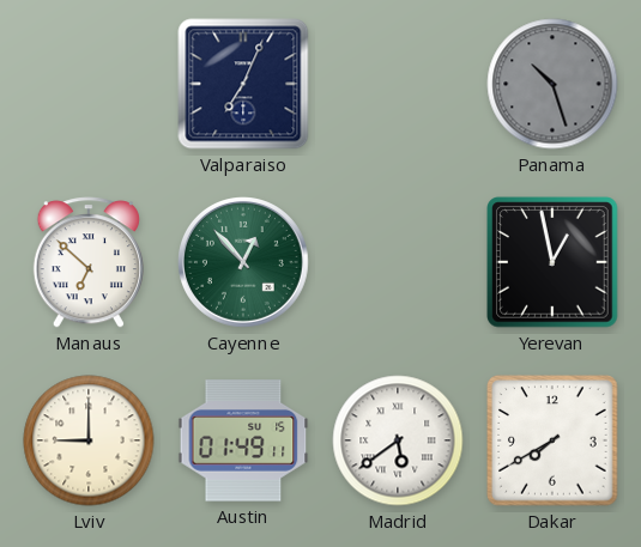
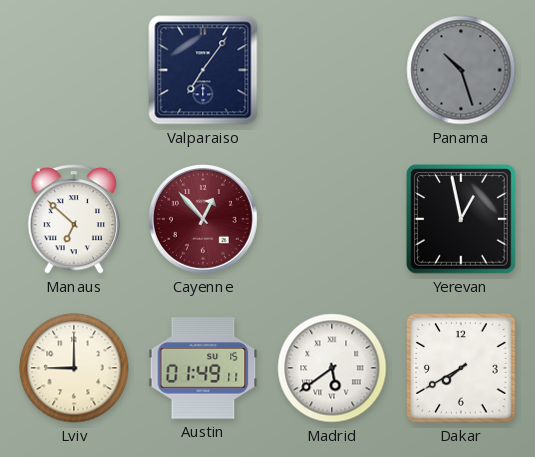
Valparaiso: 7:04 -> 7:06
Cayenne dial: green -> burgundy
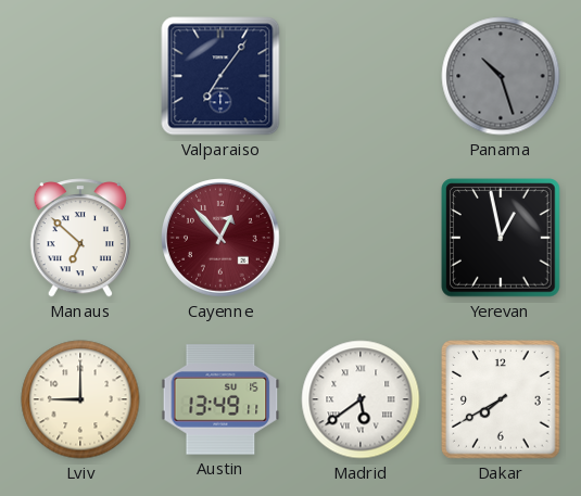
Austin: 01:49 -> 13:49
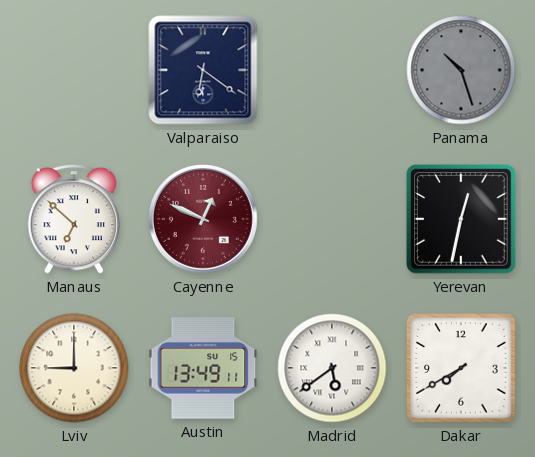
Valparaiso: 7:06 -> 6:21
Cayenne: 12:53 -> 12:49
Yerevan: 12:58 -> 12:32
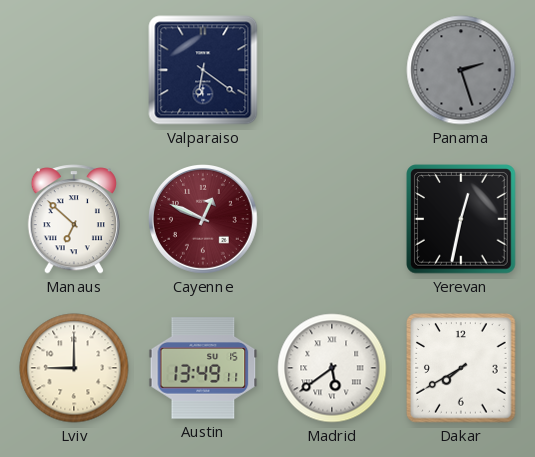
Panama: 10:27 -> 2:27
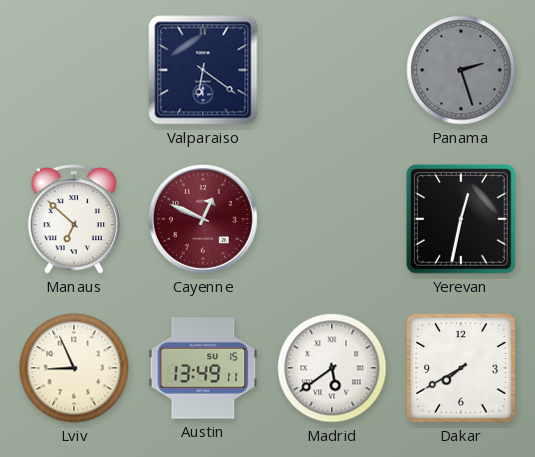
Lviv: 9:00 -> 8:56
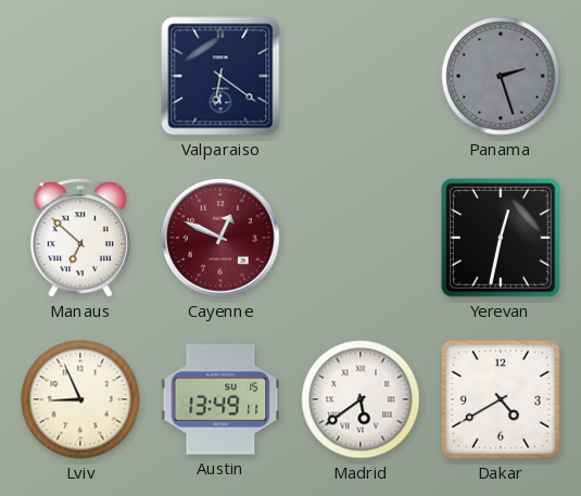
Dakar: 7:40 -> 4:40
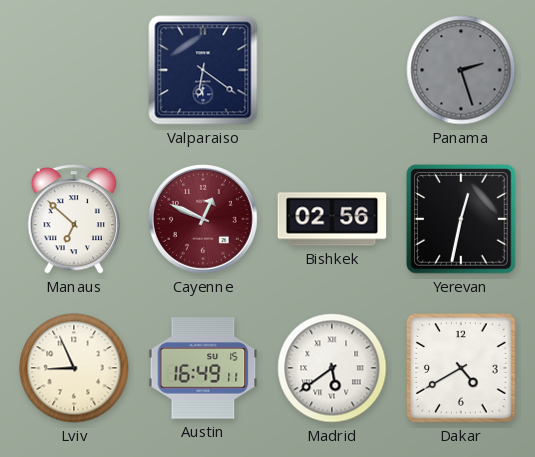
Bishkek: none -> 02:56
Austin: 13:49 -> 16:49
